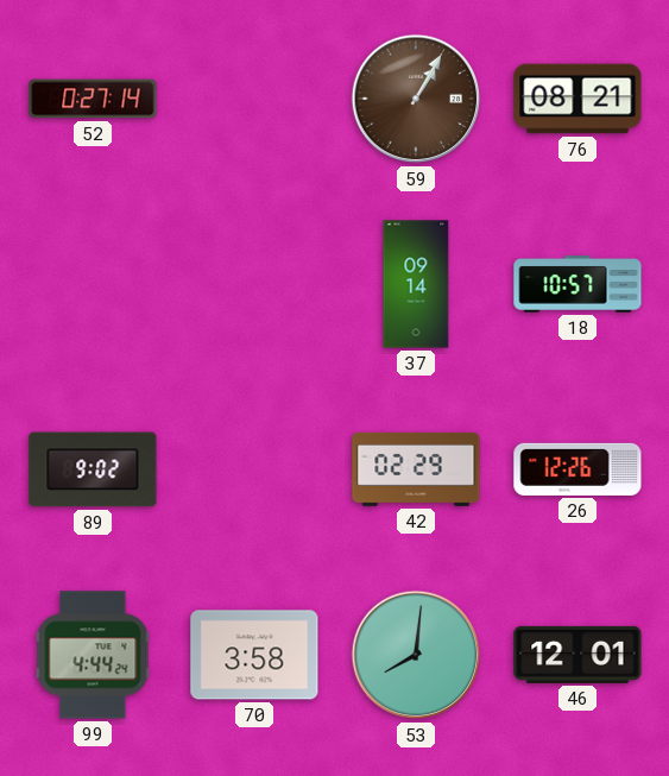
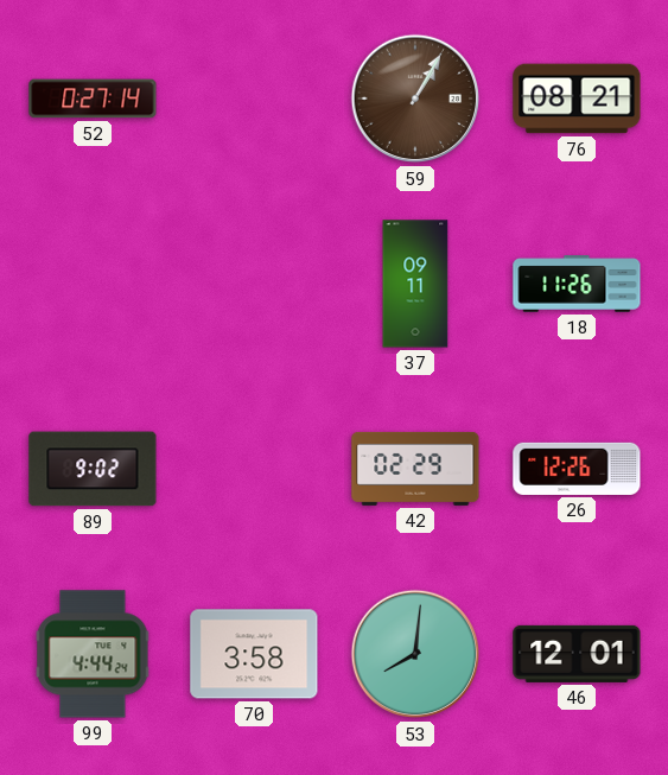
37: 09:14 -> 09:11
18: 10:57 -> 11:26
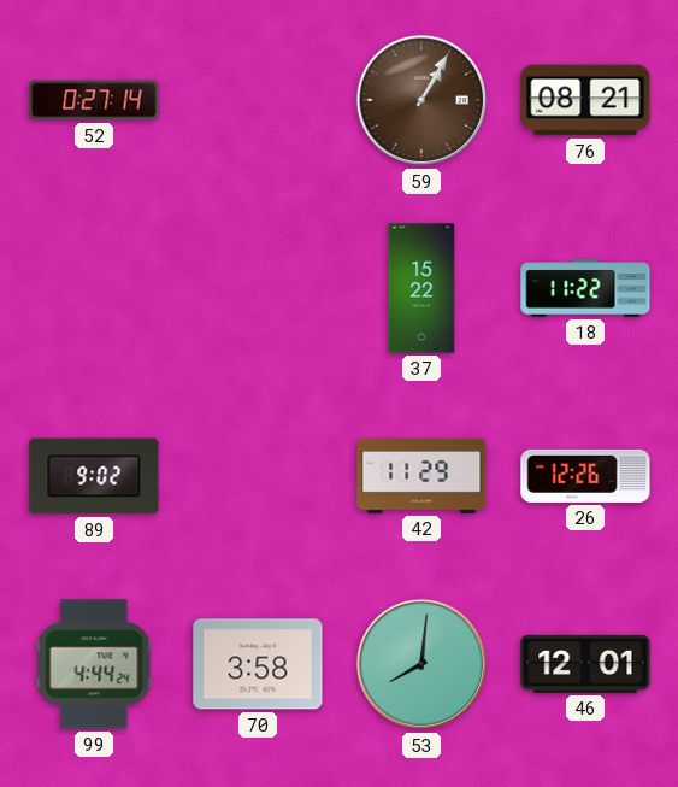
37: 09:11 -> 15:22
18: 11:26 -> 11:22
42: 02:29 -> 11:29
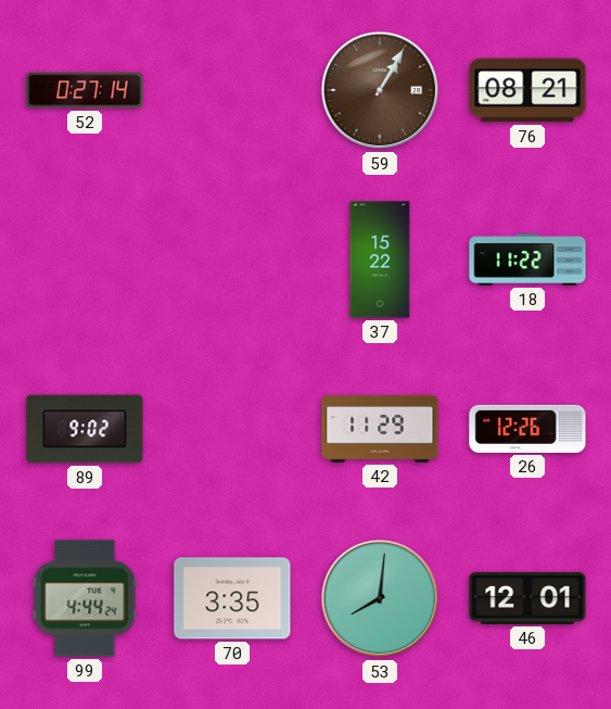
70: 3:58 -> 3:35
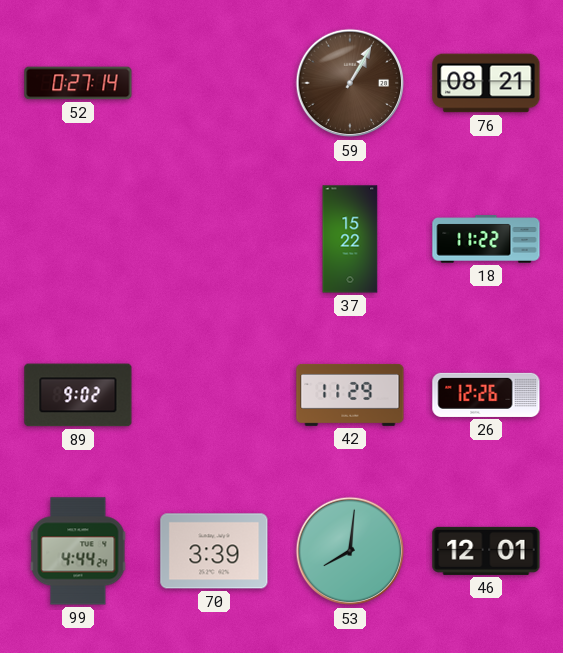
70: 3:35 -> 3:39
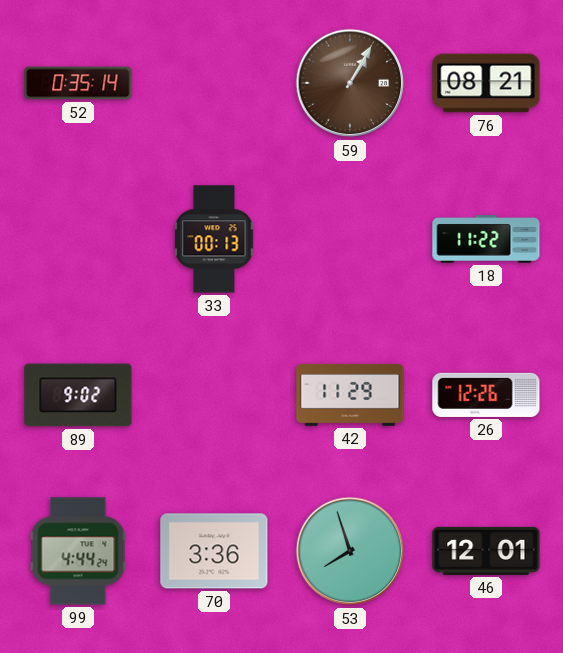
52: 0:27 -> 0:35
33: none -> 00:13
37: 15:22 -> none
70: 3:39 -> 3:36
53: 8:01 -> 7:57
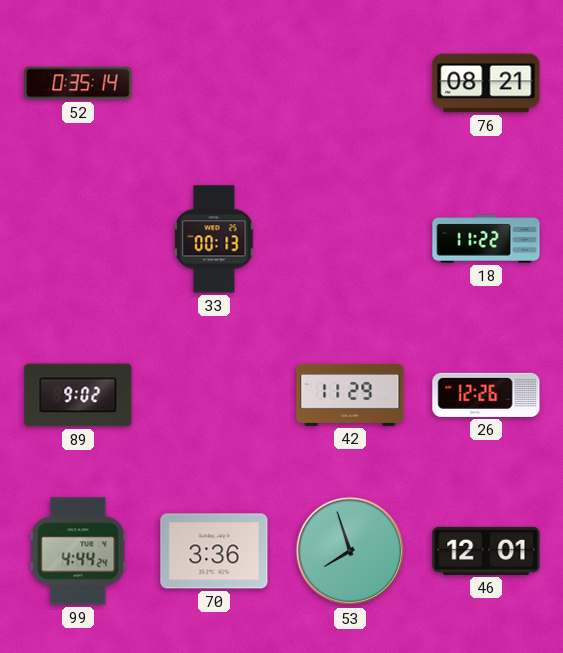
59: 1:05 -> none
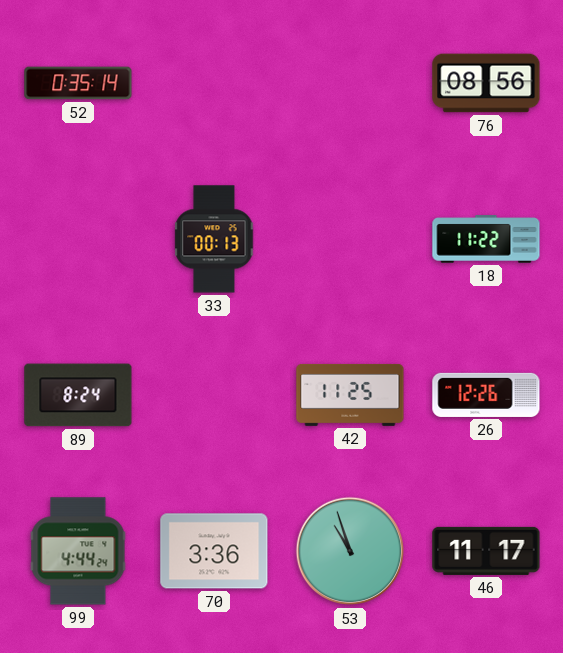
76: 08:21 -> 08:56
89: 9:02 -> 8:24
42: 11:29 -> 11:25
53: 7:57 -> 10:57
46: 12:01 -> 11:17
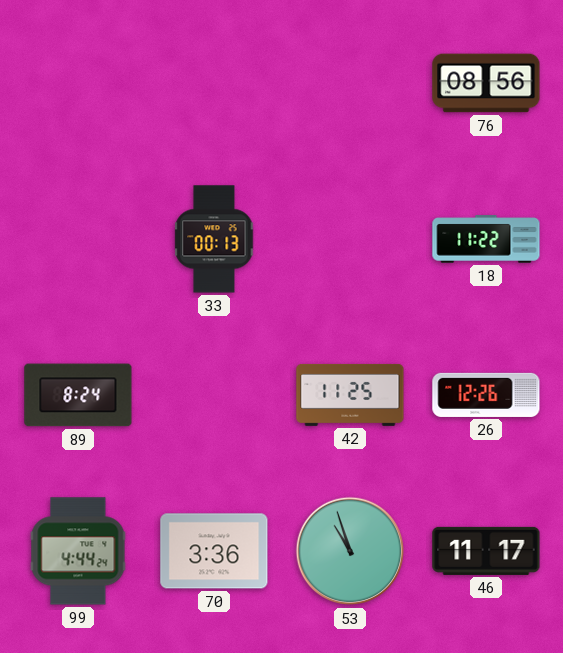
52: 0:35 -> none
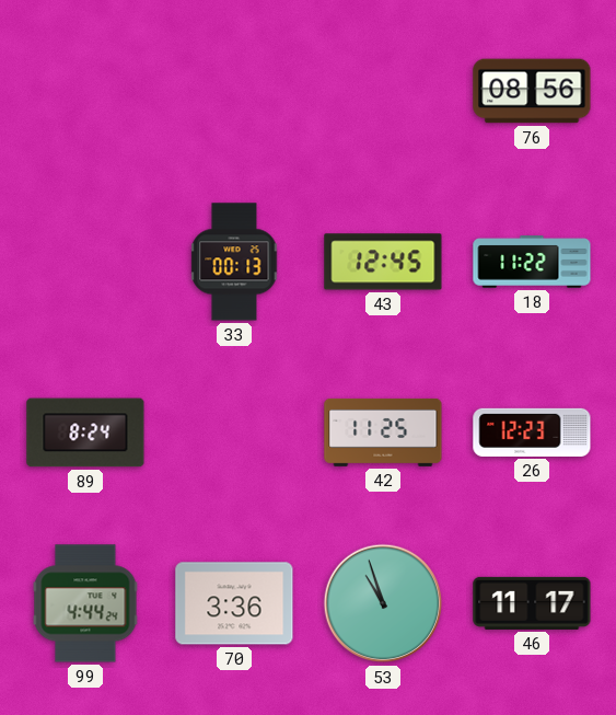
43: none -> 12:45
26: 12:26 -> 12:23
